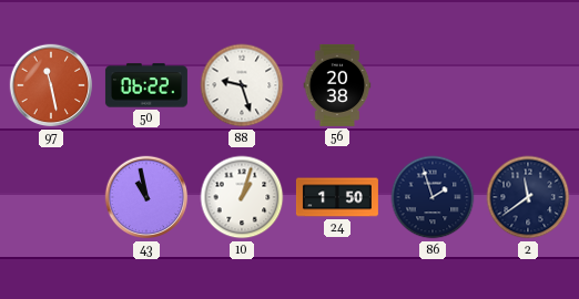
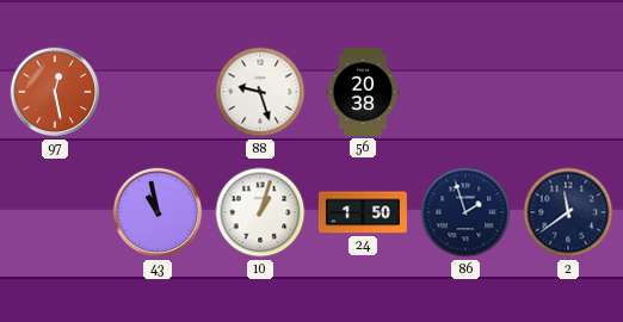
97: 11:28 -> 12:28
50: 06:22 -> none
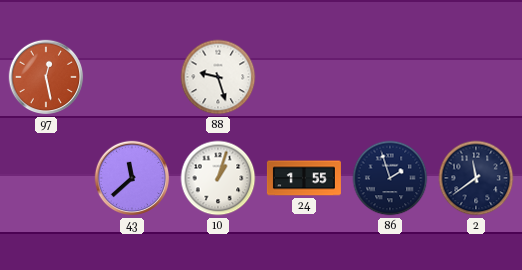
56: 20:38 -> none
43: 10:58 -> 11:38
24: 1:50 -> 1:55
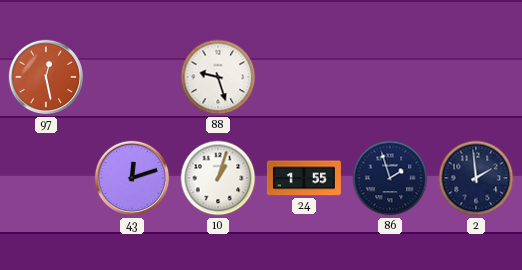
43: 11:38 -> 12:12
2: 11:39 -> 1:59
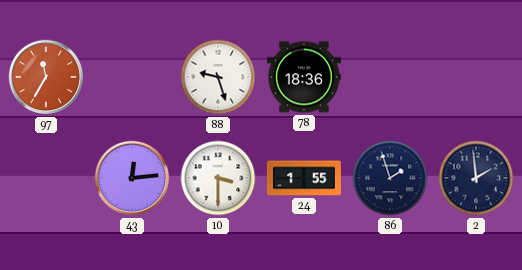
97: 12:28 -> 11:35
78: none -> 18:36
43: 12:12 -> 12:14
10: 1:03 -> 3:30
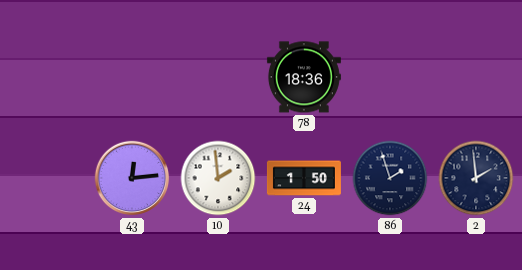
97: 11:35 -> none
88: 9:27 -> none
10: 3:30 -> 1:59
24: 1:55 -> 1:50
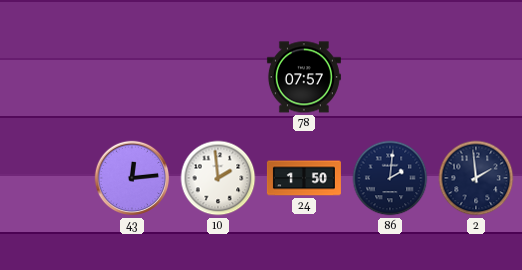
78: 18:36 -> 07:57
86: 1:57 -> 2:01
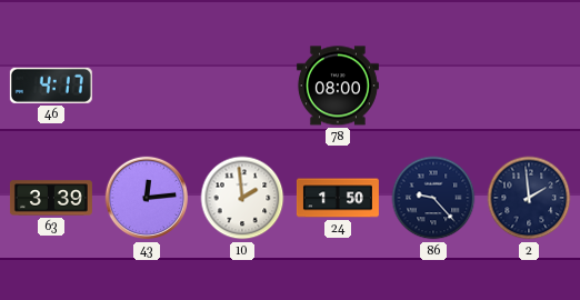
46: none -> 4:17
78: 07:57 -> 08:00
63: none -> 3:39
86: 2:01 -> 9:23
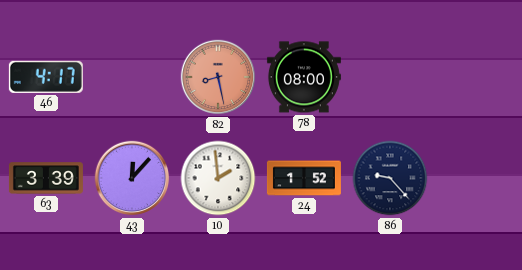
82: none -> 8:28
43: 12:14 -> 12:07
24: 1:50 -> 1:52
2: 1:59 -> none
